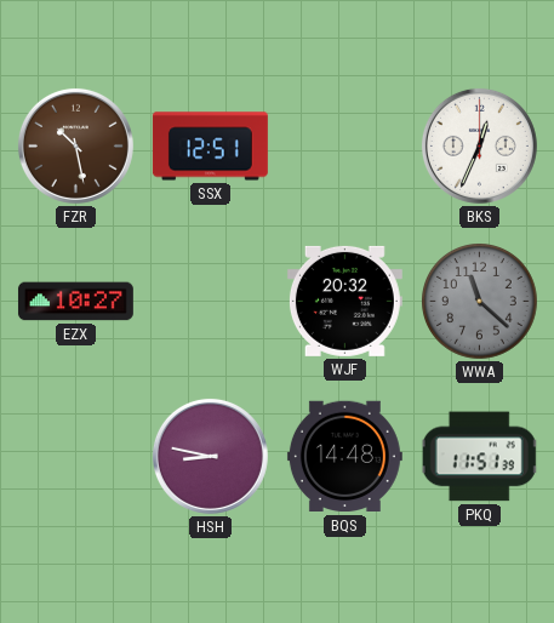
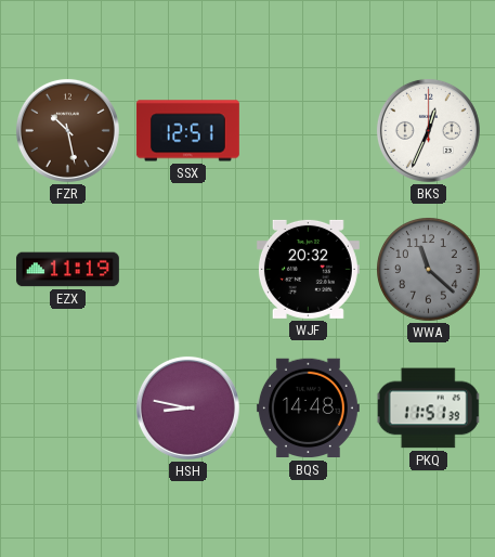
EZX: 10:27 -> 11:19
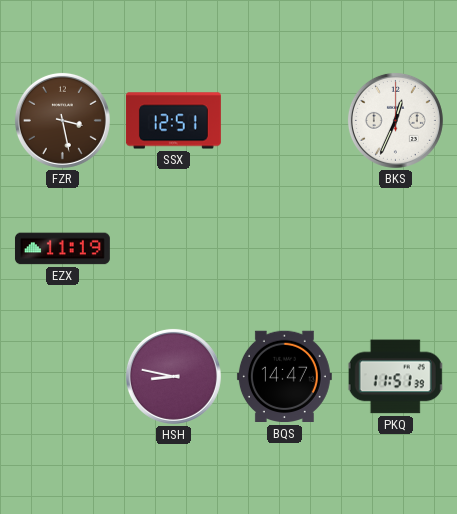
FZR: 10:28 -> 3:28
WJF: 20:32 -> none
WWA: 11:22 -> none
BQS: 14:48 -> 14:47
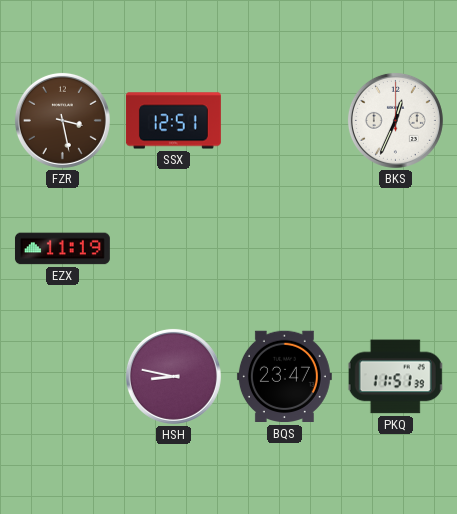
BQS: 14:47 -> 23:47
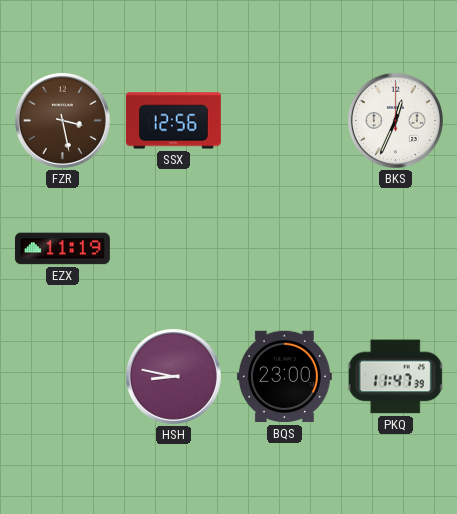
SSX: 12:51 -> 12:56
BQS: 23:47 -> 23:00
PKQ: 11:51 -> 11:47
